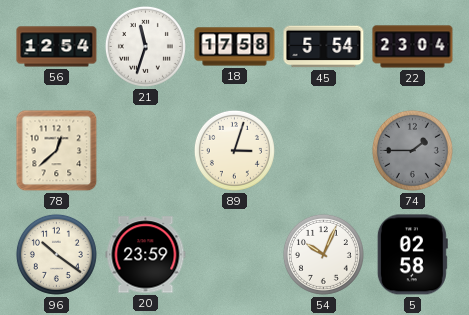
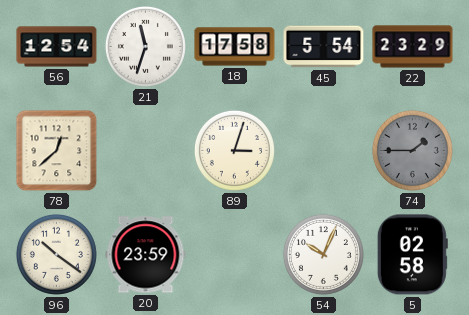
22: 23:04 -> 23:29
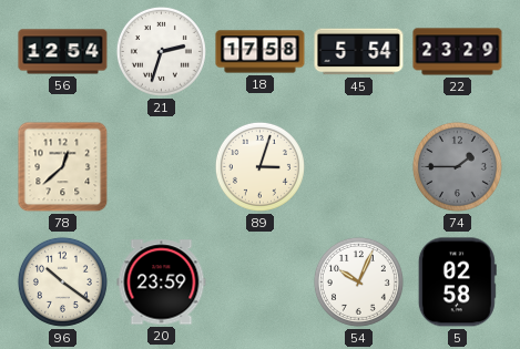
21: 11:33 -> 2:33
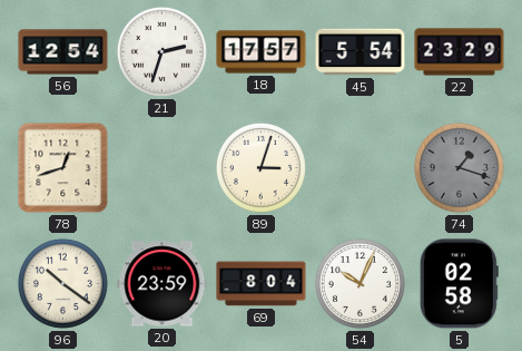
18: 17:58 -> 17:57
78: 12:38 -> 12:42
74: 1:45 -> 1:18
69: none -> 8:04
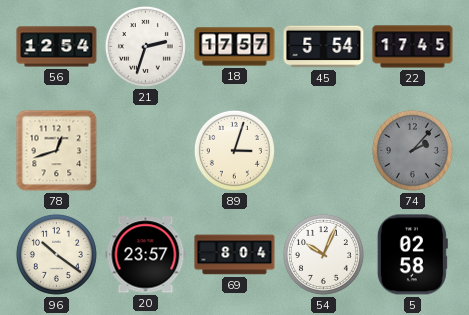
22: 23:29 -> 17:45
74: 1:18 -> 2:07
20: 23:59 -> 23:57
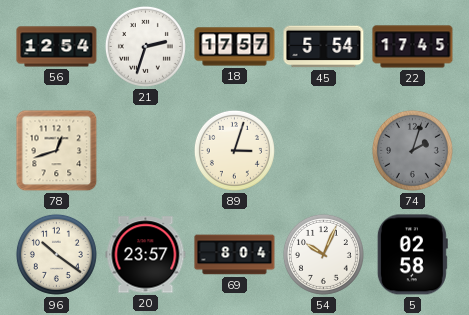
74: 2:07 -> 2:03
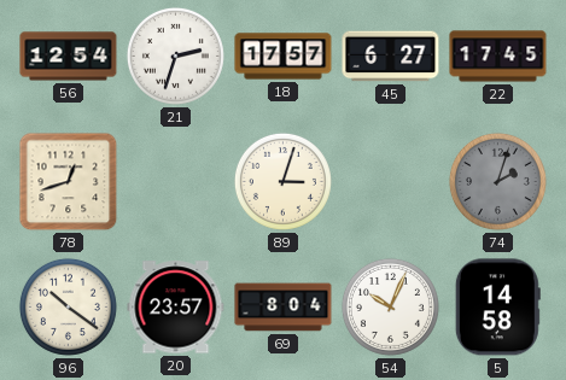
45: 5:54 -> 6:27
5: 02:58 -> 14:58
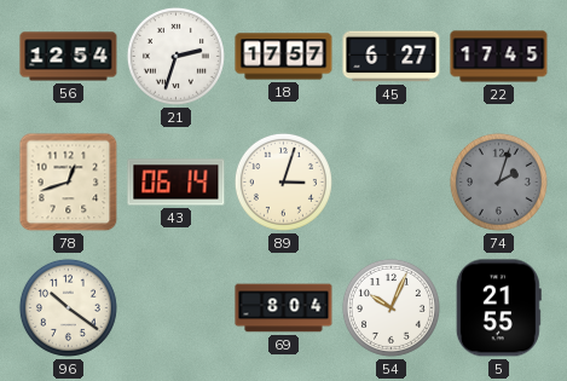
43: none -> 06:14
20: 23:57 -> none
5: 14:58 -> 21:55
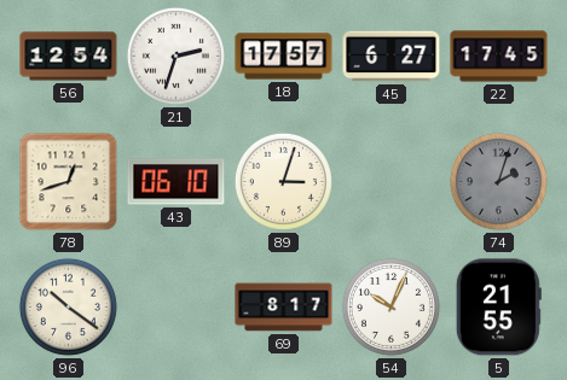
43: 06:14 -> 06:10
69: 8:04 -> 8:17
